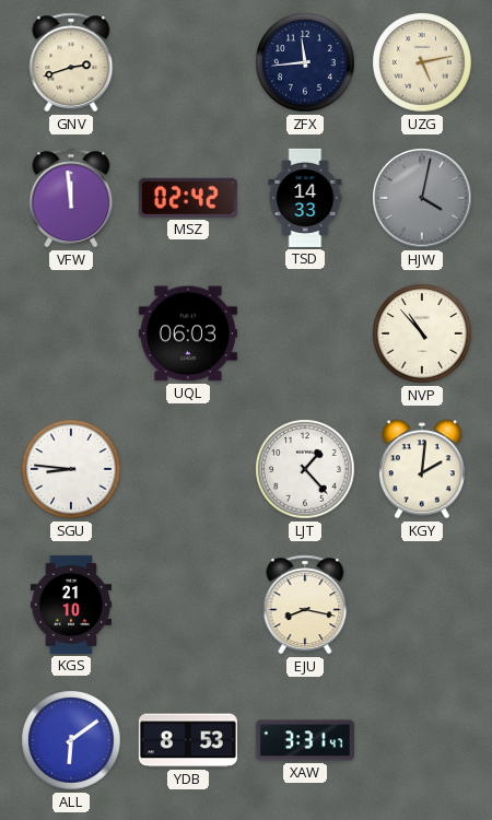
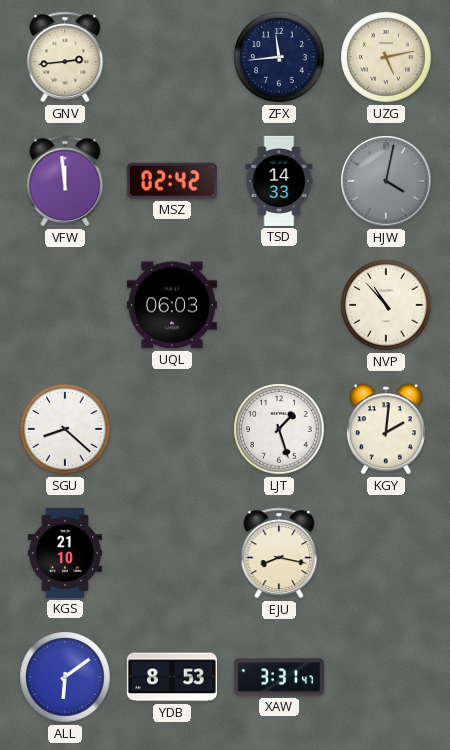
GNV: 2:42 -> 2:44
SGU: 8:46 -> 8:22
LJT: 1:23 -> 1:27
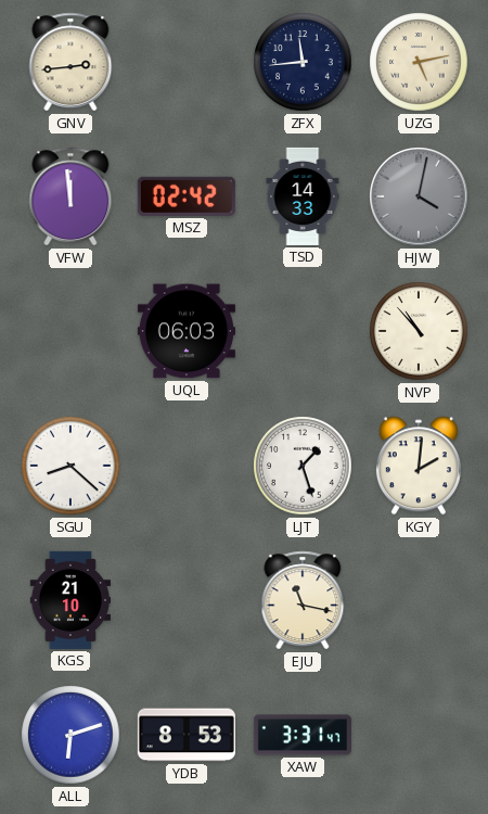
EJU: 8:17 -> 11:17
ALL: 6:09 -> 6:12
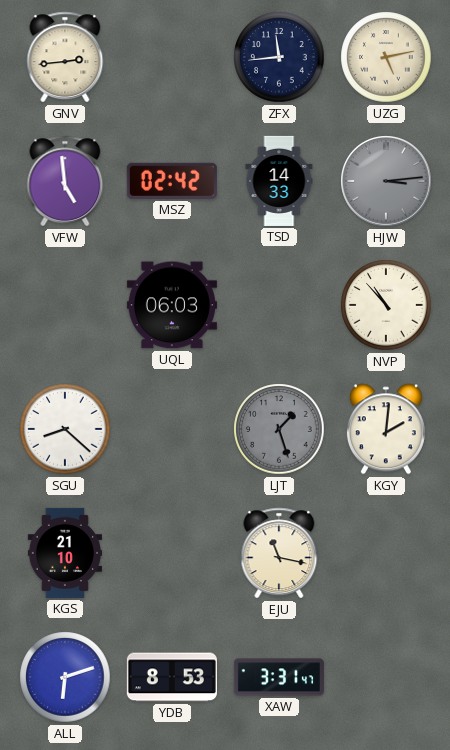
VFW: 11:59 -> 4:59
HJW: 4:02 -> 3:14
LJT dial: white -> grey
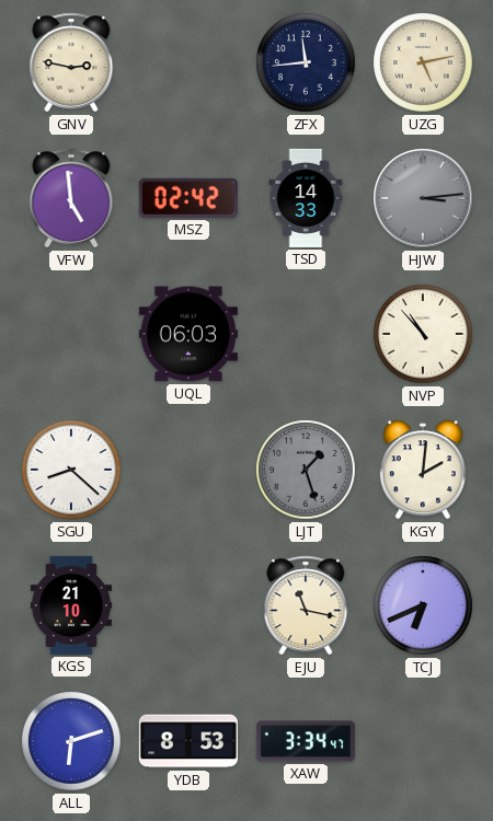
GNV: 2:44 -> 2:47
TCJ: none -> 6:41
XAW: 3:31 -> 3:34
